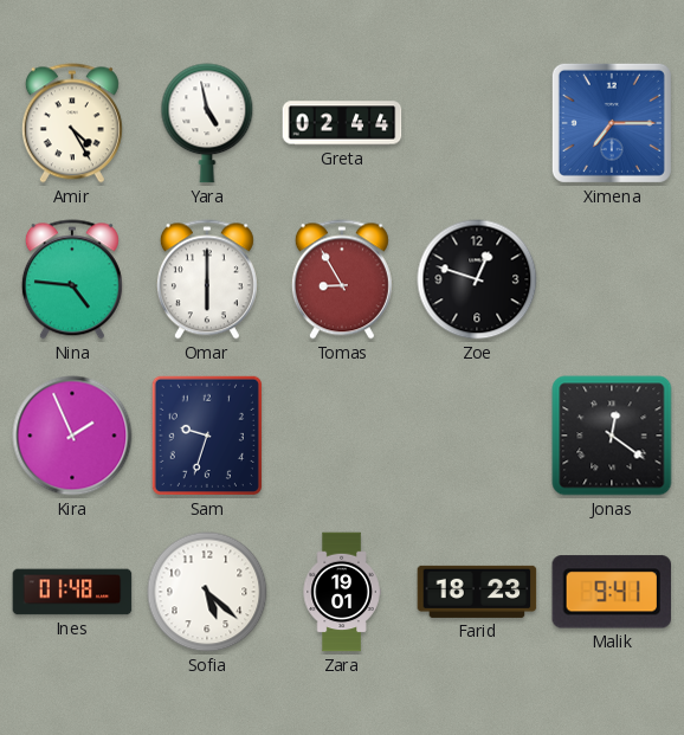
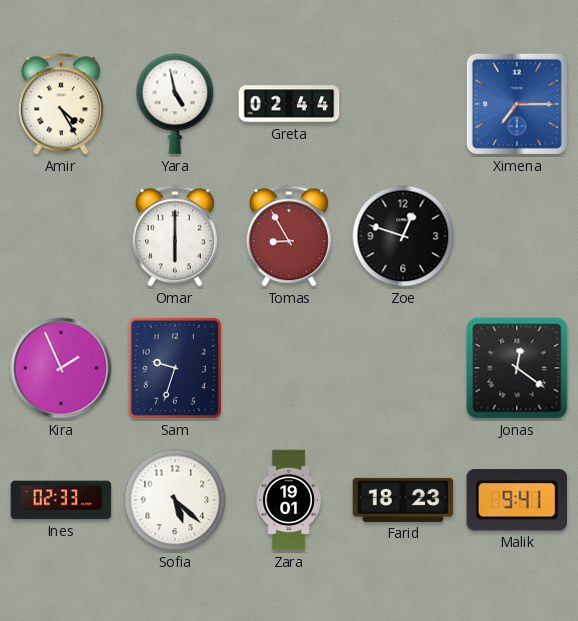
Nina: 4:46 -> none
Ines: 01:48 -> 02:33
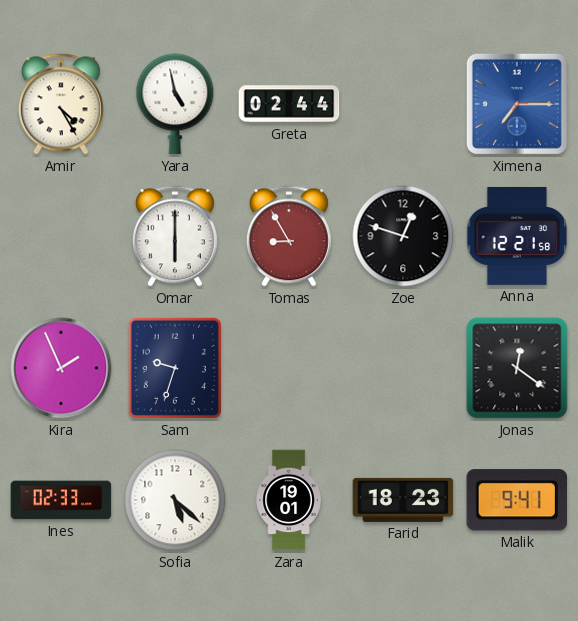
Anna: none -> 12:21
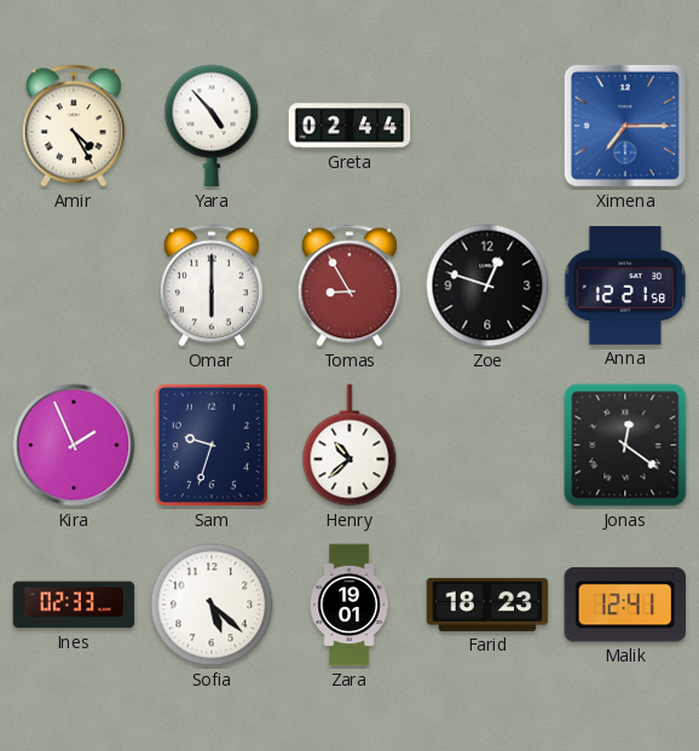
Yara: 4:58 -> 4:53
Henry: none -> 10:38
Malik: 9:41 -> 12:41
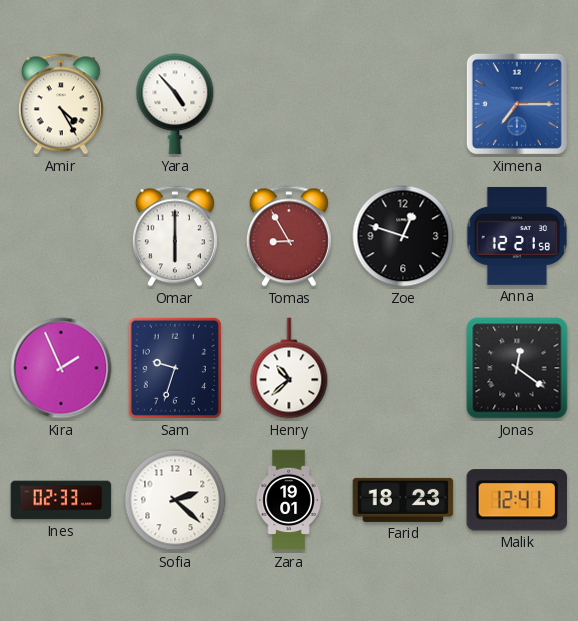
Greta: 02:44 -> none
Sofia: 5:22 -> 2:22
